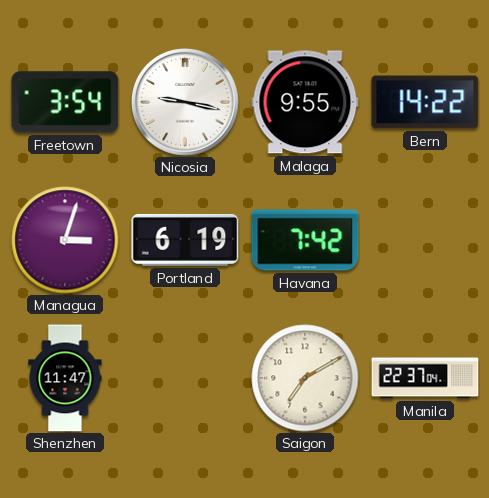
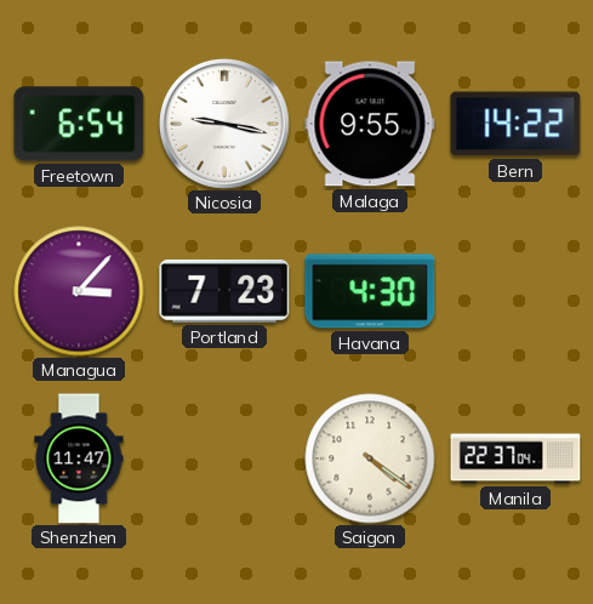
Freetown: 3:54 -> 6:54
Managua: 3:03 -> 3:07
Portland: 6:19 -> 7:23
Havana: 7:42 -> 4:30
Saigon: 7:10 -> 4:21
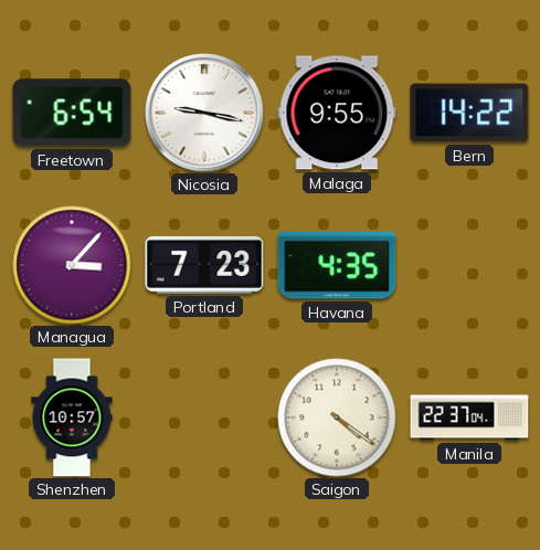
Havana: 4:30 -> 4:35
Shenzhen: 11:47 -> 10:57
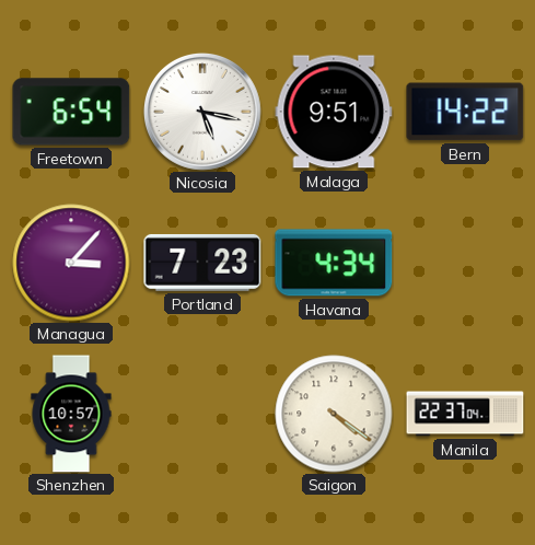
Nicosia: 9:17 -> 5:17
Malaga: 9:55 -> 9:51
Havana: 4:35 -> 4:34
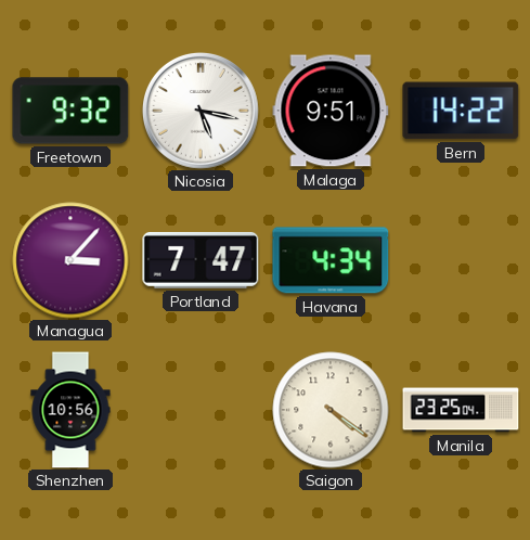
Freetown: 6:54 -> 9:32
Portland: 7:23 -> 7:47
Shenzhen: 10:57 -> 10:56
Manila: 22:37 -> 23:25
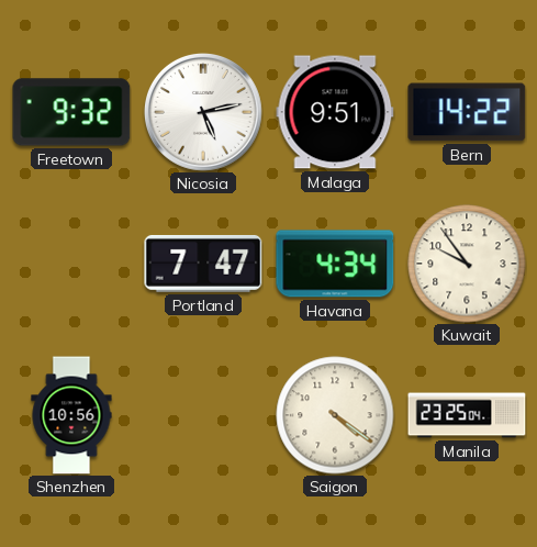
Nicosia: 5:17 -> 5:13
Managua: 3:07 -> none
Kuwait: none -> 9:54
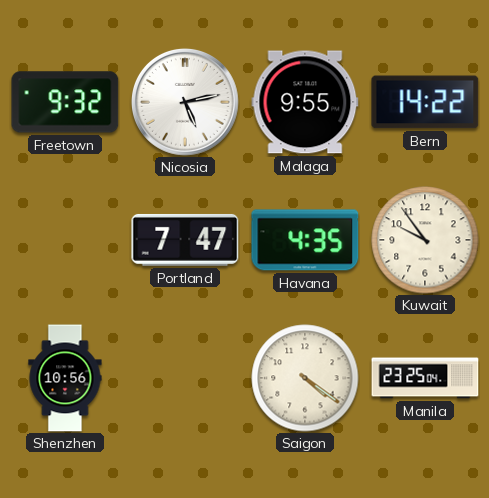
Malaga: 9:51 -> 9:55
Havana: 4:34 -> 4:35
